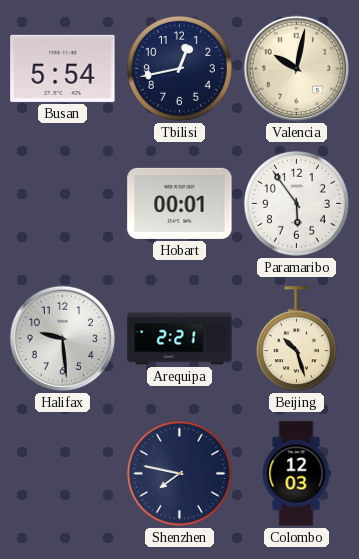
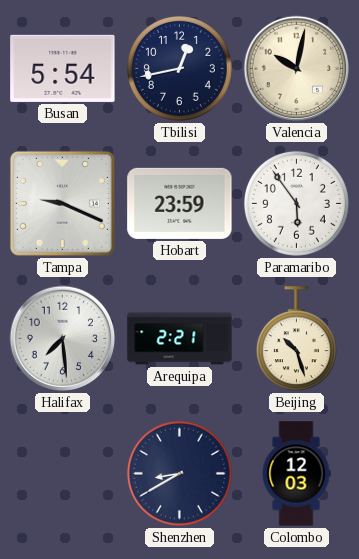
Tampa: none -> 9:19
Hobart: 00:01 -> 23:59
Halifax: 9:29 -> 7:29
Shenzhen: 7:47 -> 8:40
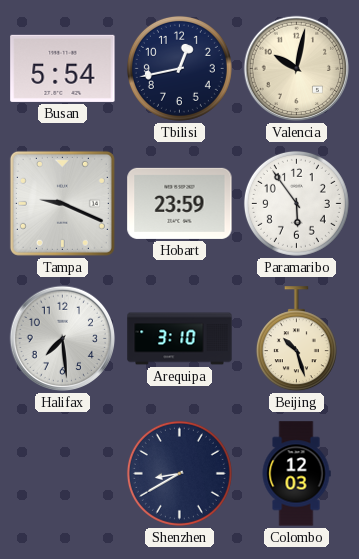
Arequipa: 2:21 -> 3:10
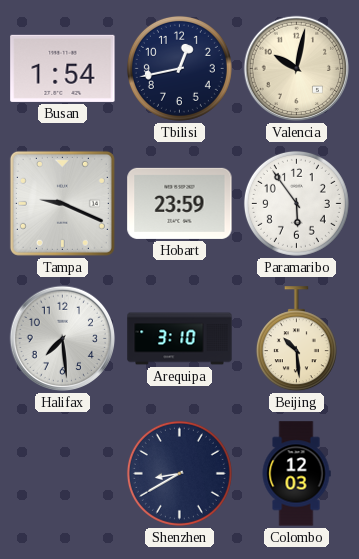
Busan: 5:54 -> 1:54
Beijing: 10:27 -> 10:29
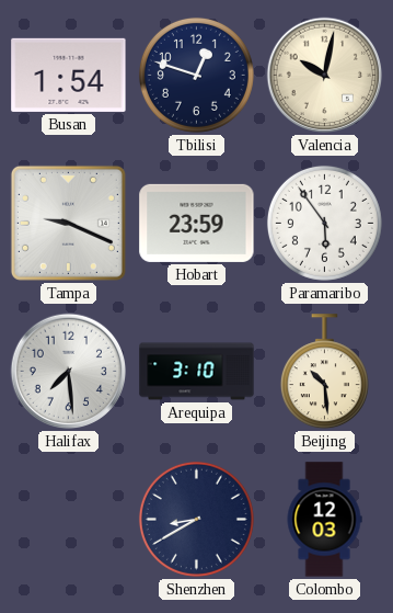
Tbilisi: 12:43 -> 12:48
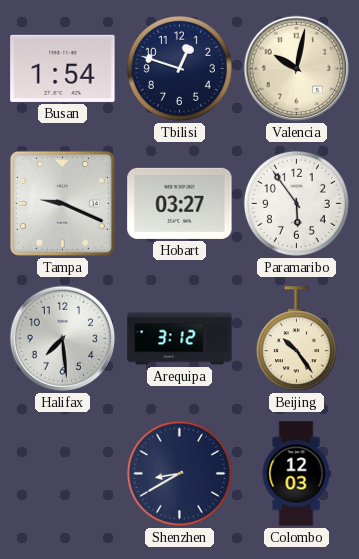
Hobart: 23:59 -> 03:27
Arequipa: 3:10 -> 3:12
Beijing: 10:29 -> 10:24
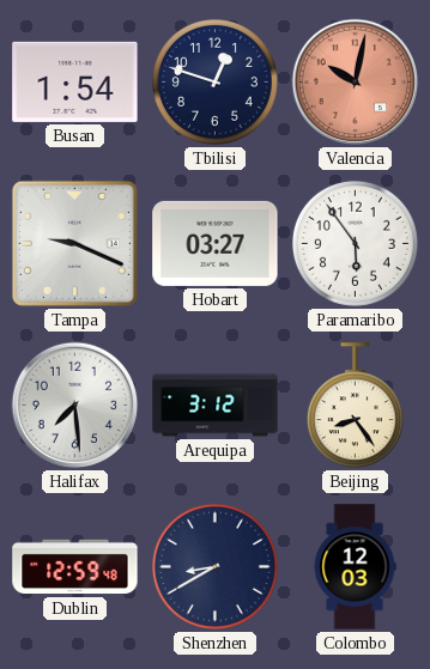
Valencia dial: cream -> salmon
Beijing: 10:24 -> 8:24
Dublin: none -> 12:59
